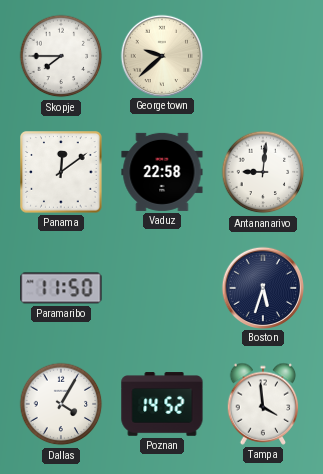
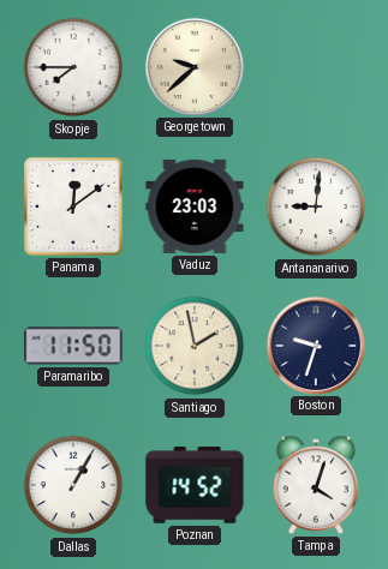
Vaduz: 22:58 -> 23:03
Santiago: none -> 1:58
Boston: 5:33 -> 9:33
Dallas: 4:05 -> 1:05
Tampa: 3:59 -> 4:03
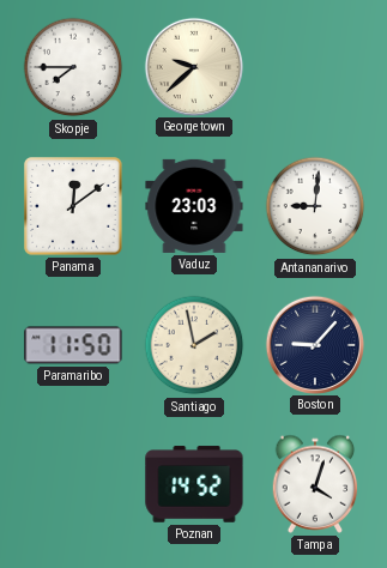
Boston: 9:33 -> 9:07
Dallas: 1:05 -> none
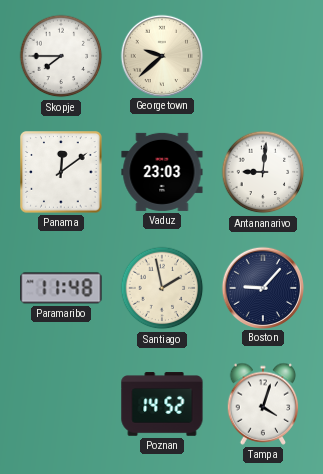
Paramaribo: 11:50 -> 11:48
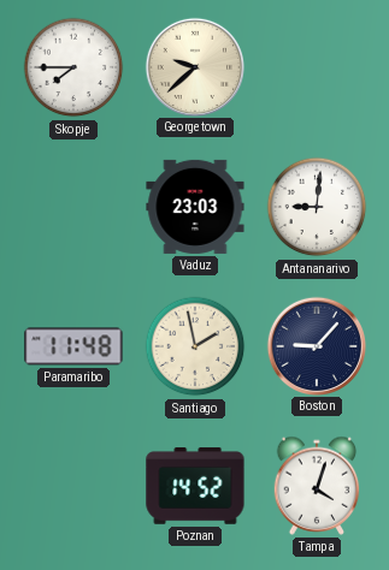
Panama: 12:09 -> none
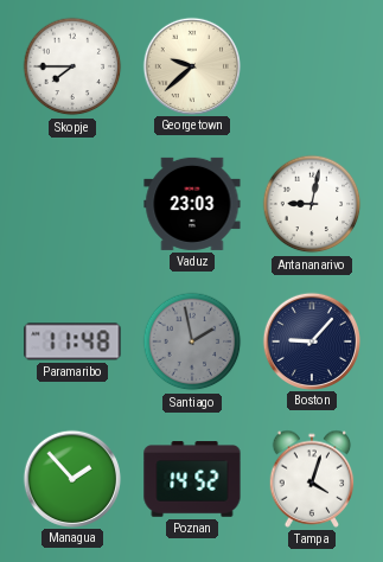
Antananarivo: 9:01 -> 9:02
Santiago dial: cream -> grey
Managua: none -> 1:53
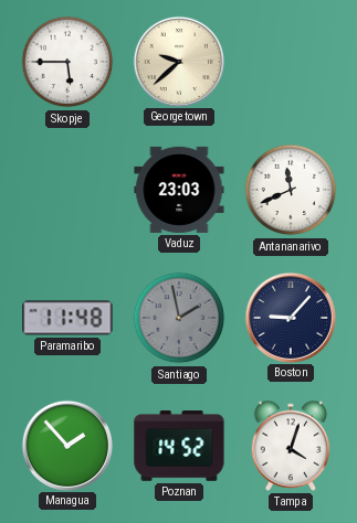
Skopje: 7:45 -> 5:45
Antananarivo: 9:02 -> 11:41
